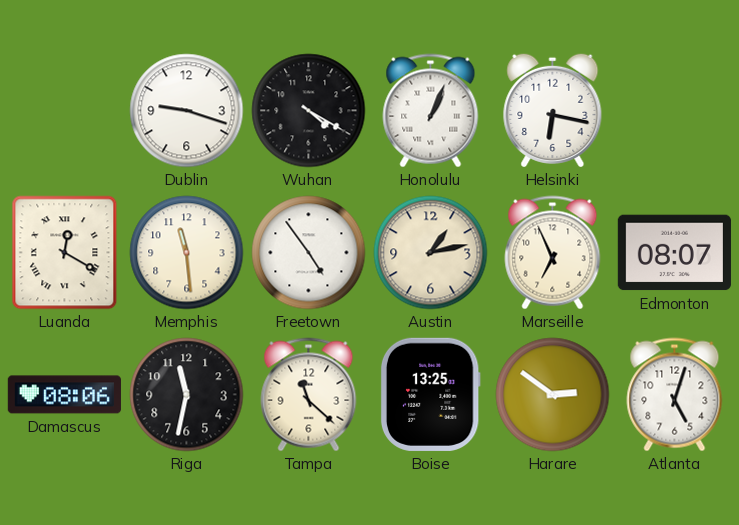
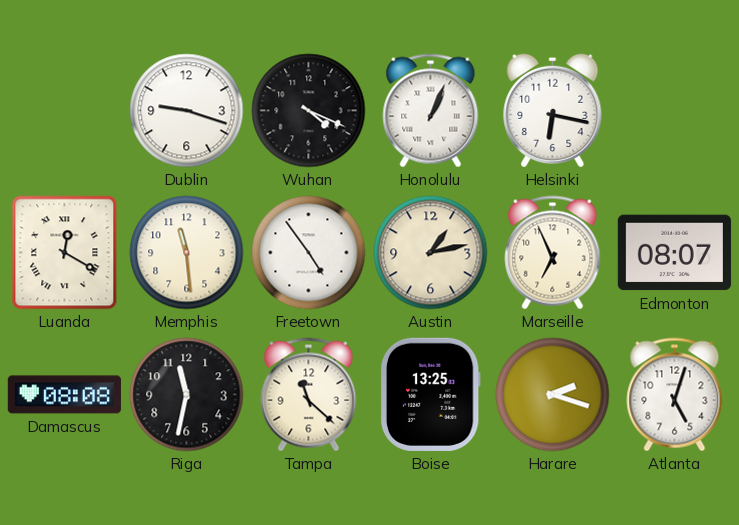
Wuhan: 4:20 -> 4:19
Damascus: 08:06 -> 08:08
Harare: 2:51 -> 2:18
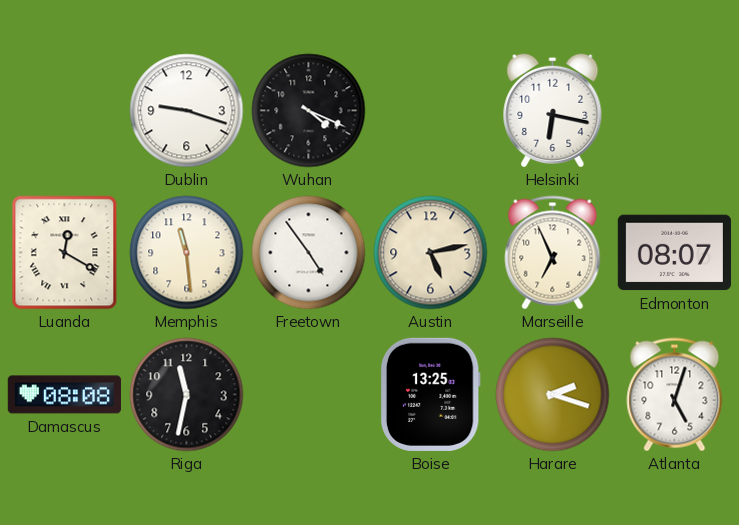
Honolulu: 1:04 -> none
Austin: 1:13 -> 5:13
Tampa: 11:22 -> none
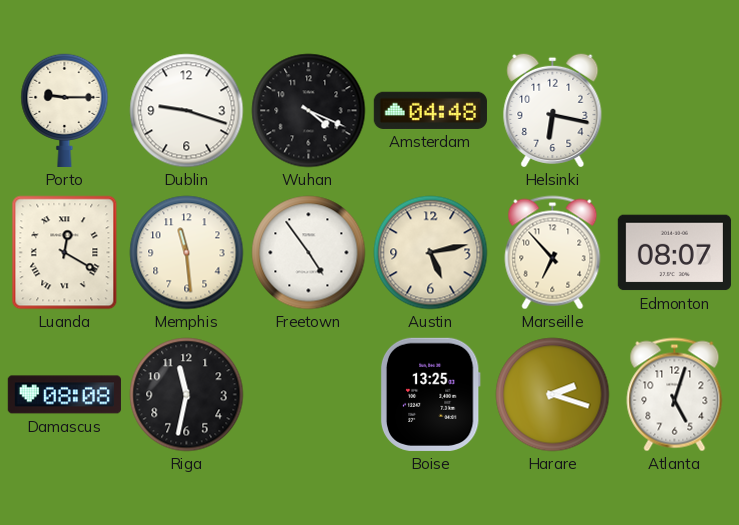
Porto: none -> 9:15
Amsterdam: none -> 04:48
Marseille: 6:56 -> 6:53
